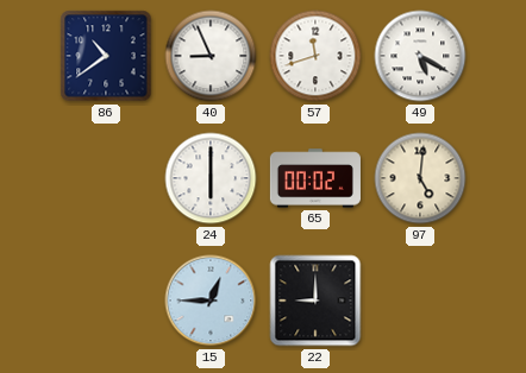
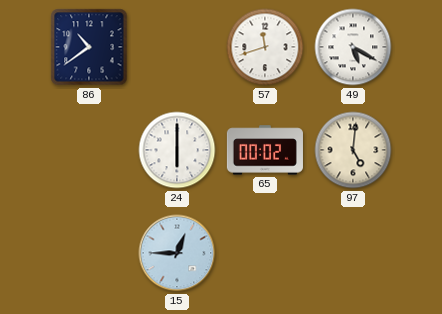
40: 8:56 -> none
22: 9:00 -> none
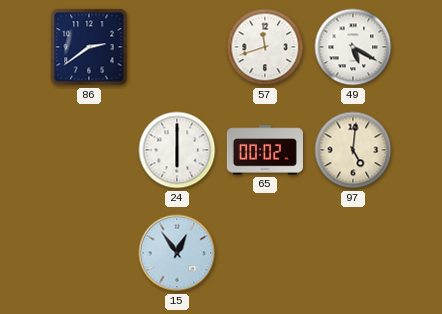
86: 10:39 -> 2:39
15: 12:45 -> 12:54
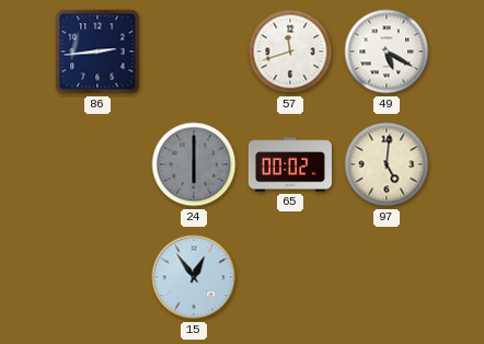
86: 2:39 -> 2:44
24 dial: white -> grey
